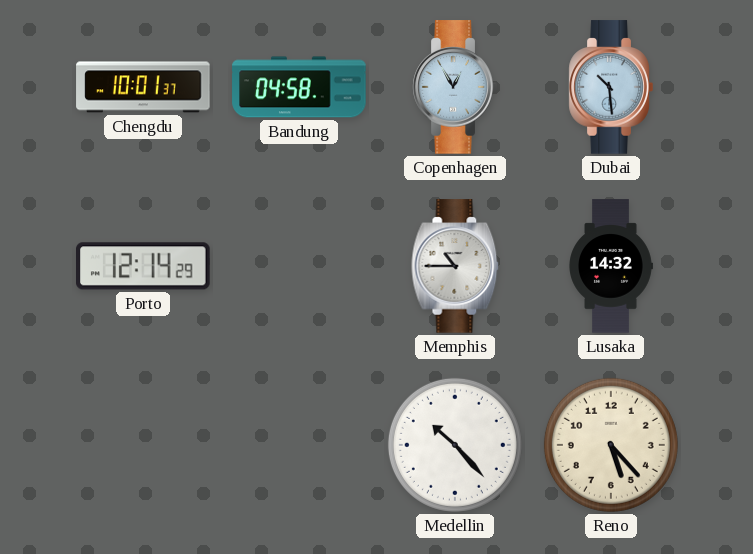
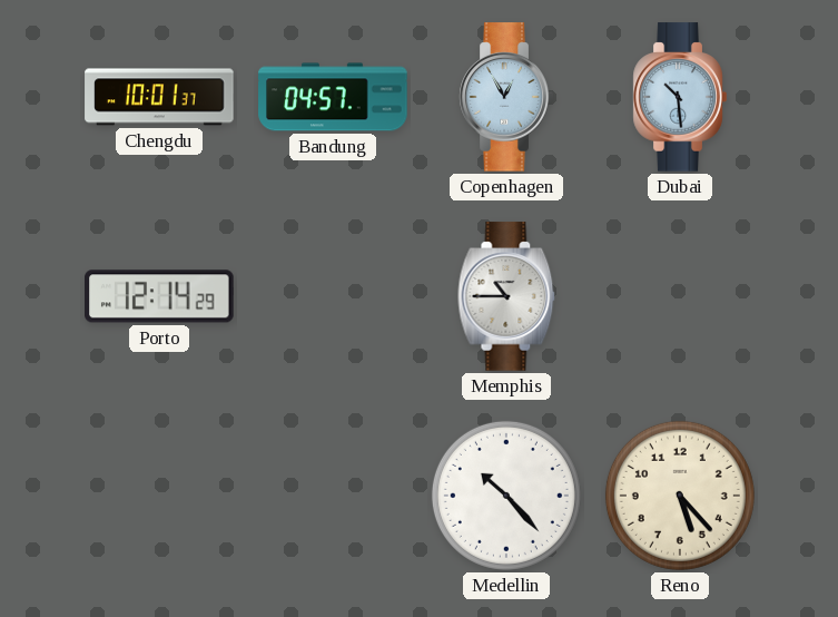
Bandung: 04:58 -> 04:57
Lusaka: 14:32 -> none
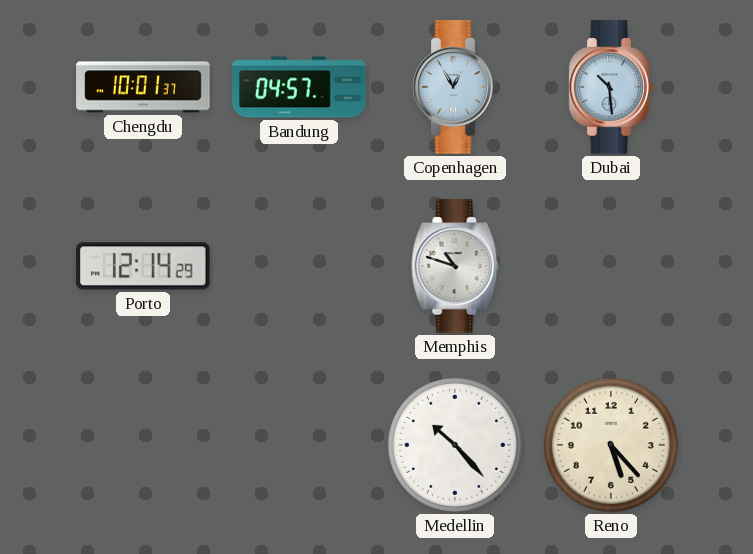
Memphis: 10:45 -> 10:48
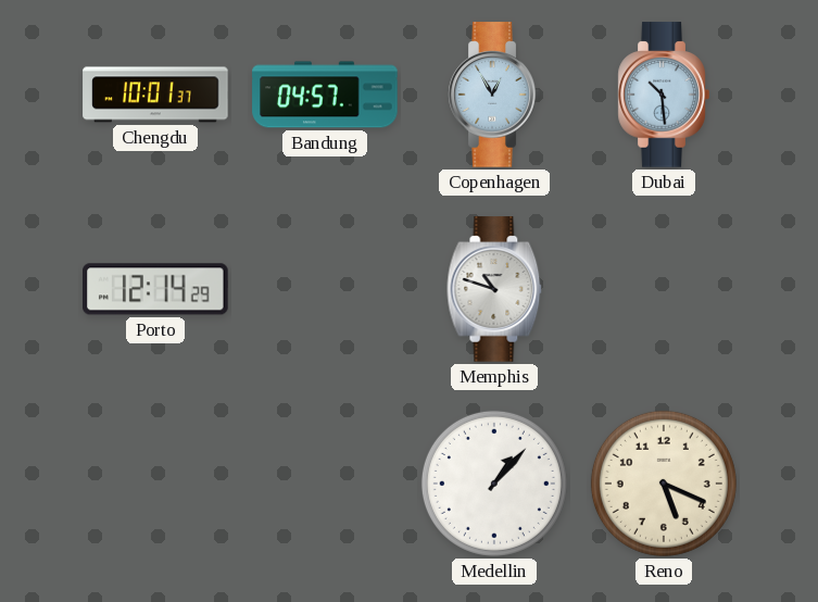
Medellin: 10:23 -> 1:07
Reno: 5:23 -> 5:19
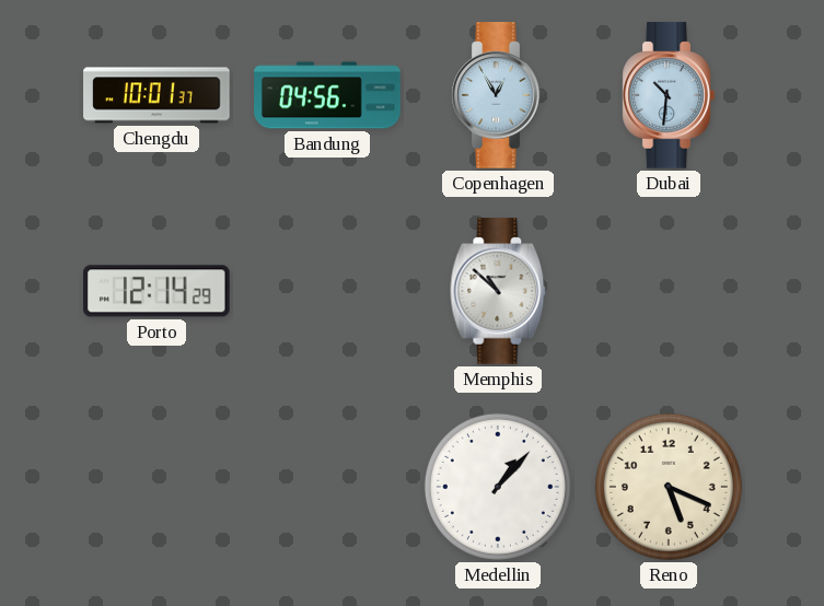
Bandung: 04:57 -> 04:56
Dubai: 10:29 -> 10:31
Memphis: 10:48 -> 10:52
